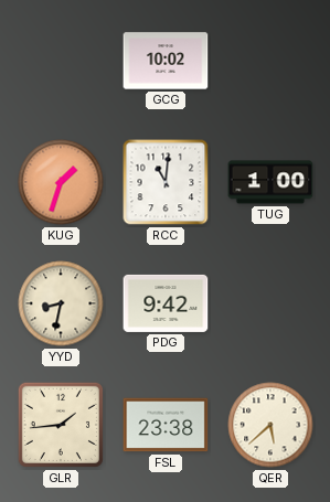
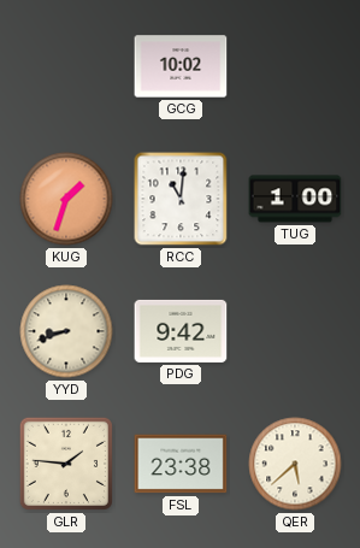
YYD: 8:32 -> 8:42
GLR: 1:44 -> 1:46
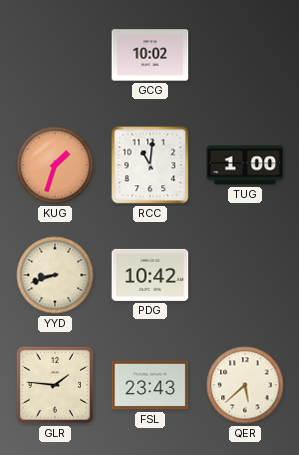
PDG: 9:42 -> 10:42
FSL: 23:38 -> 23:43
